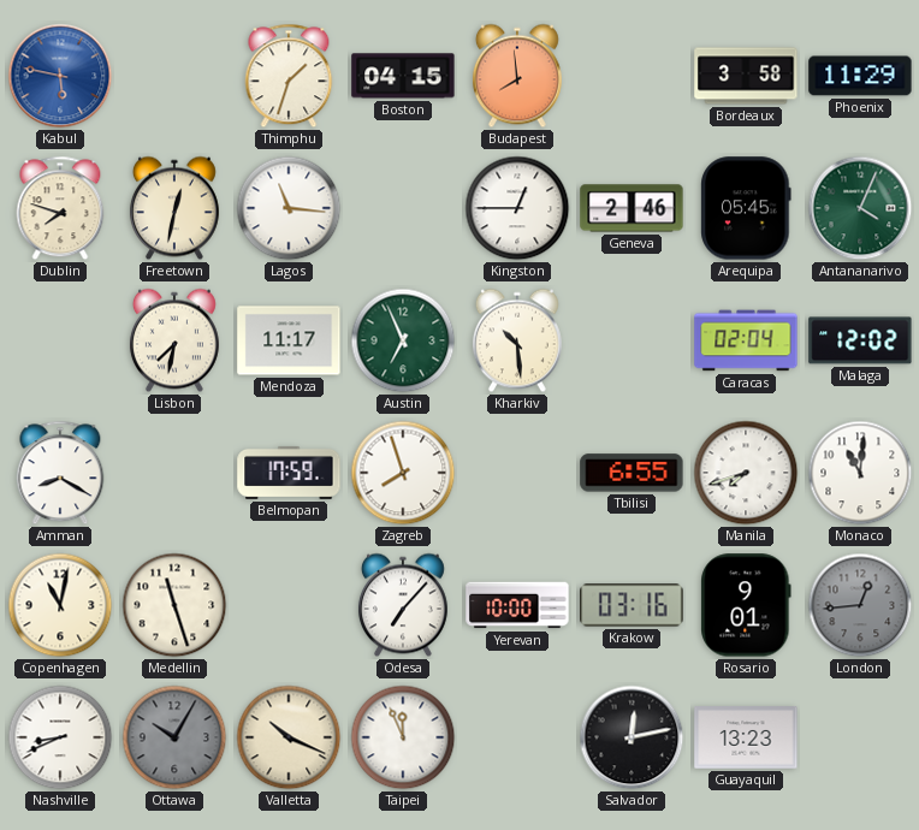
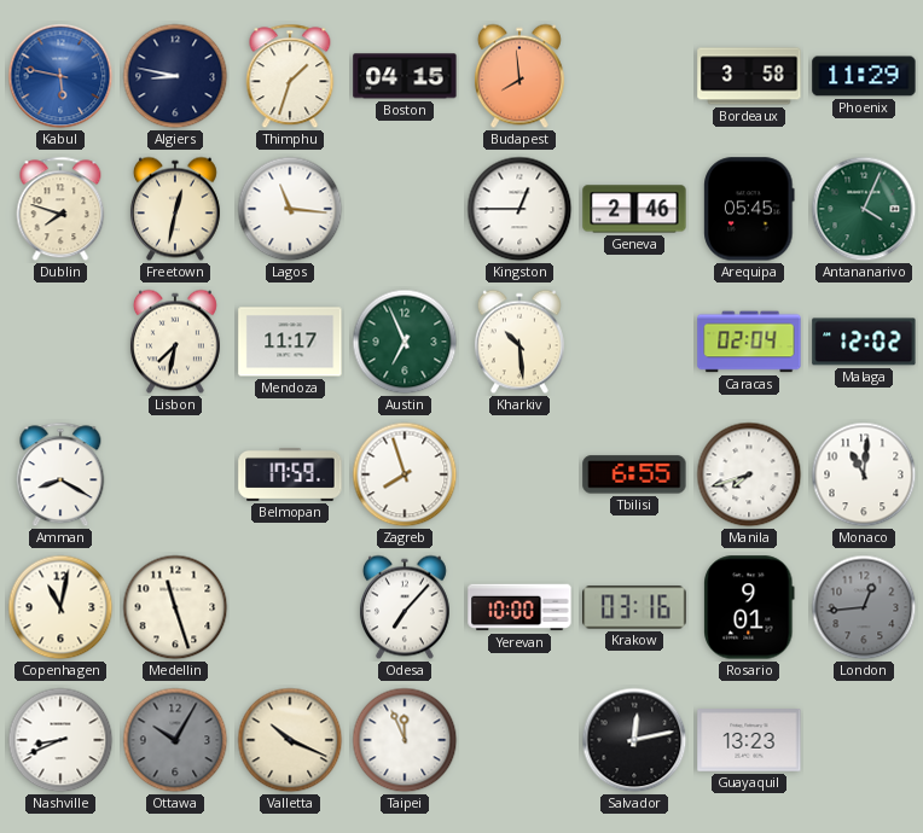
Algiers: none -> 8:47
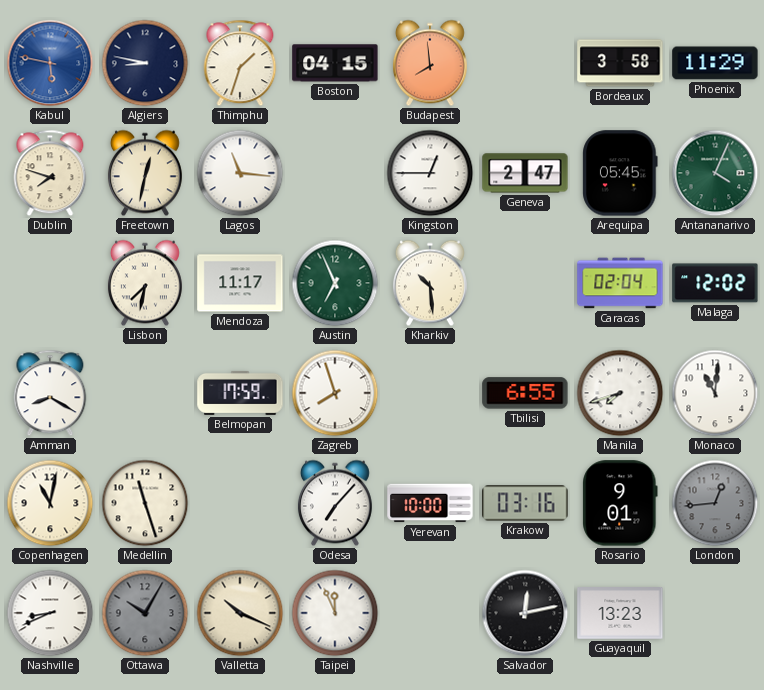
Geneva: 2:46 -> 2:47
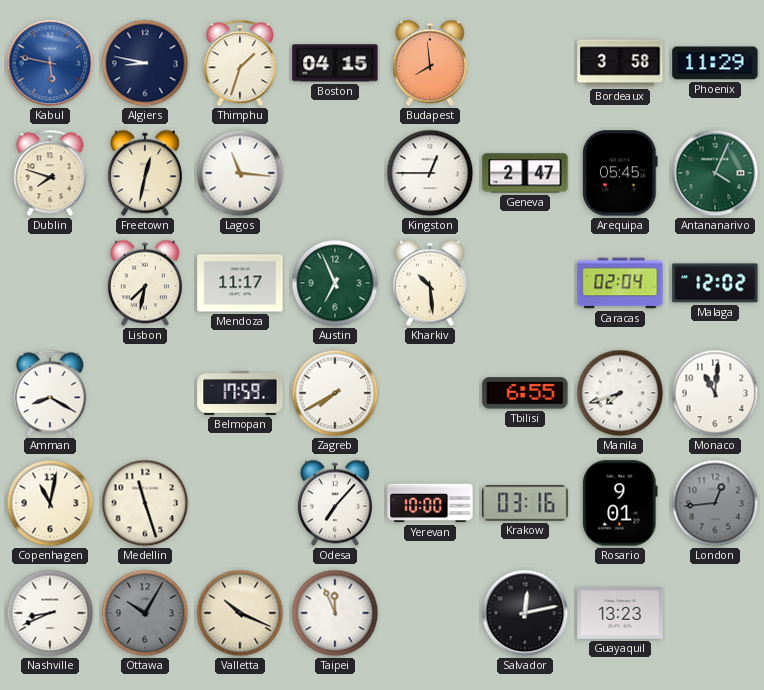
Zagreb: 7:57 -> 7:40
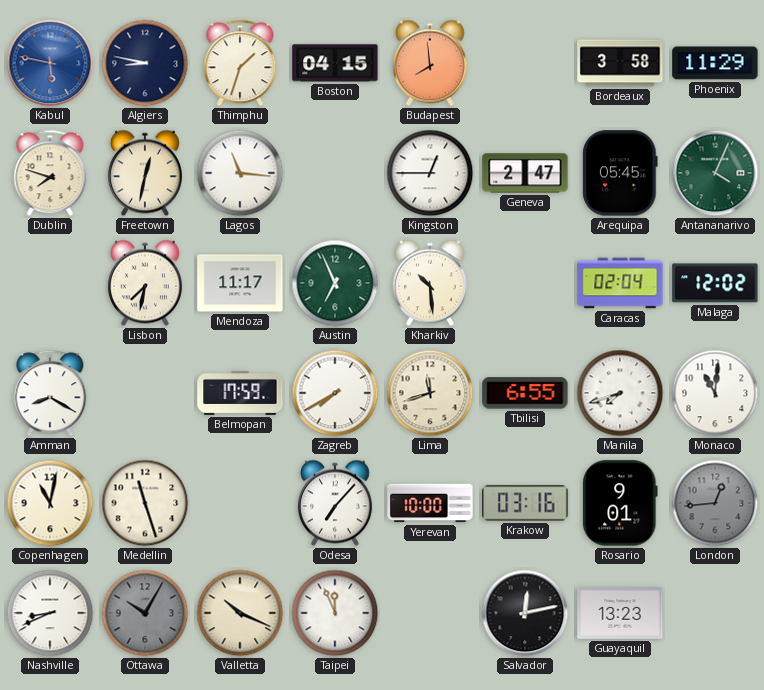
Lima: none -> 11:42
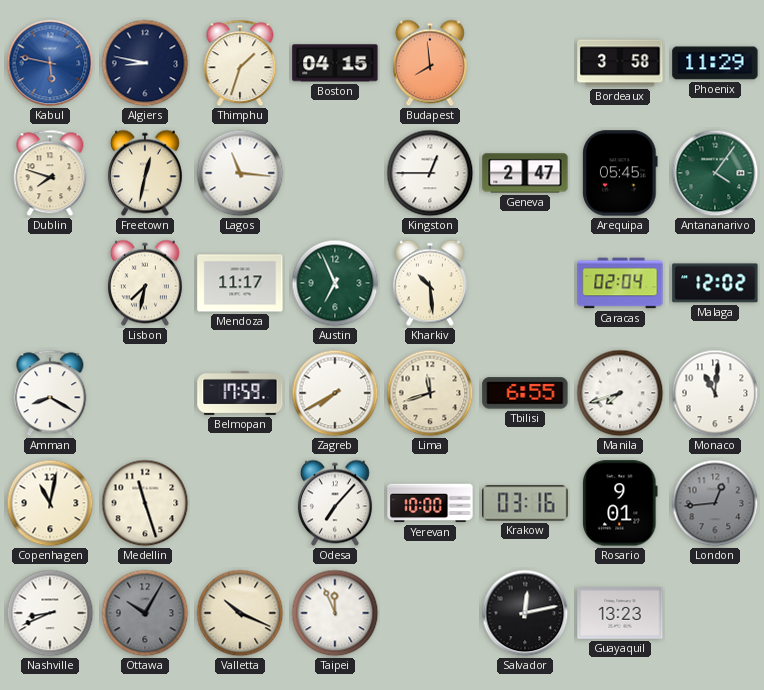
Antananarivo: 4:04 -> 4:06
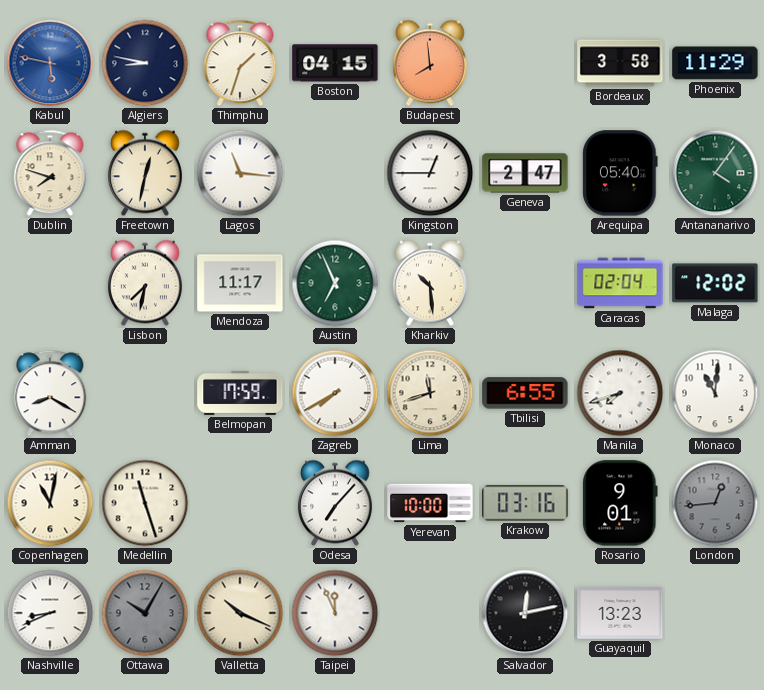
Arequipa: 05:45 -> 05:40
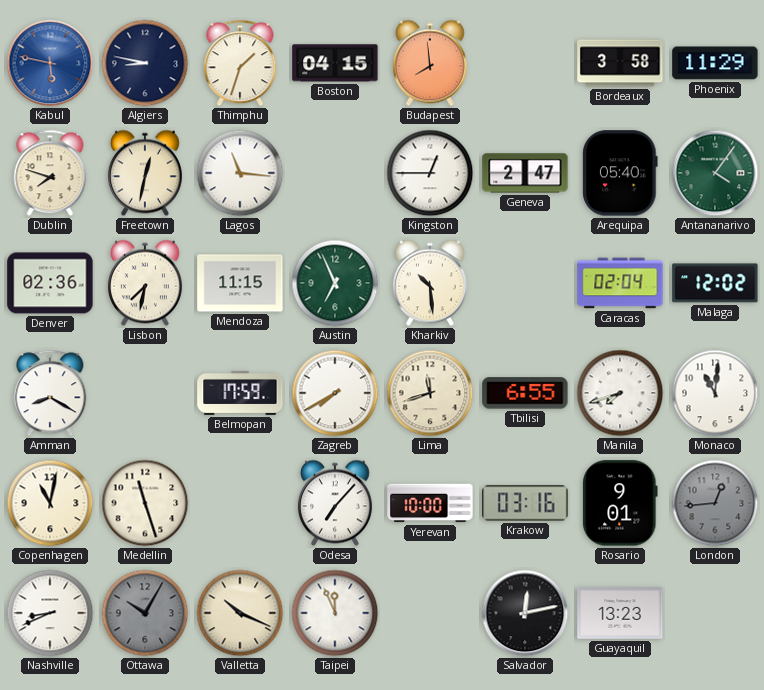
Denver: none -> 02:36
Mendoza: 11:17 -> 11:15
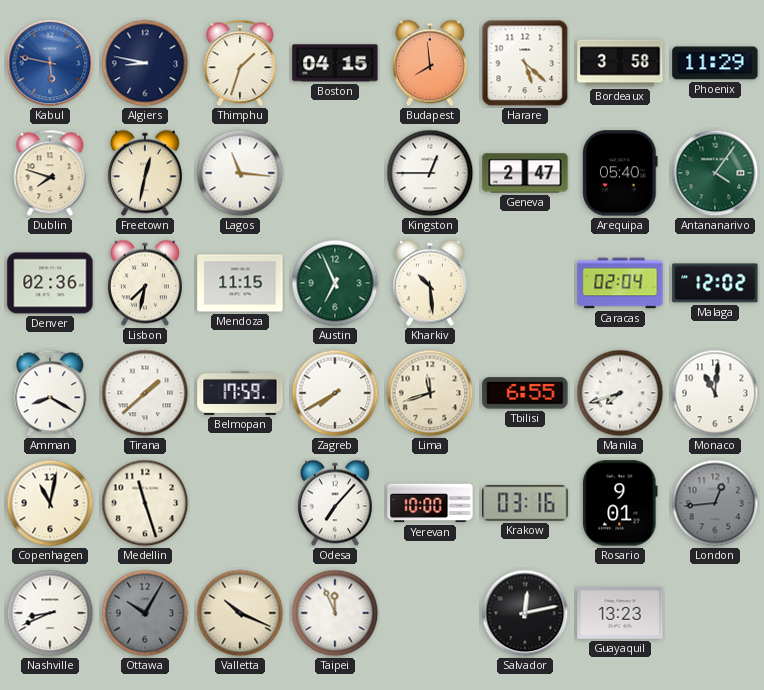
Harare: none -> 5:22
Tirana: none -> 1:38
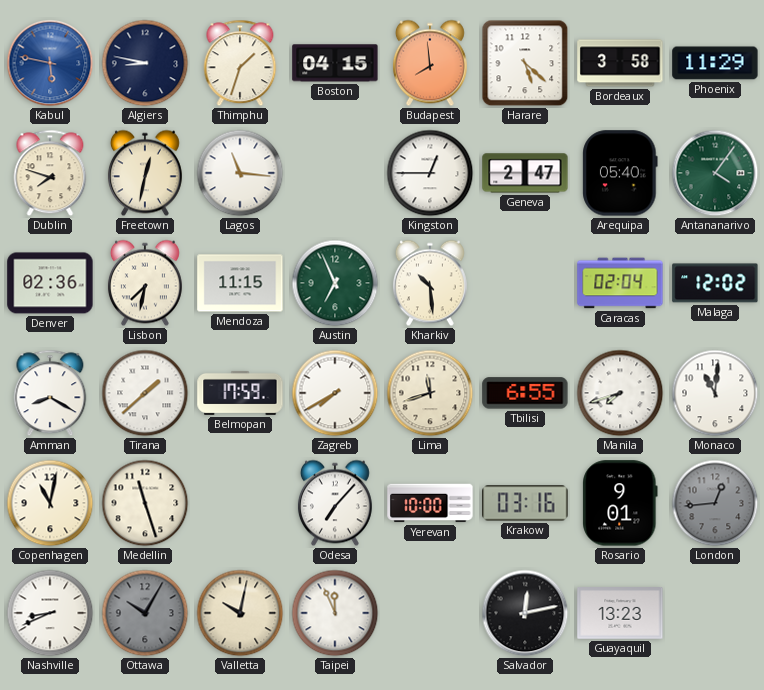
Valletta: 10:19 -> 10:02
